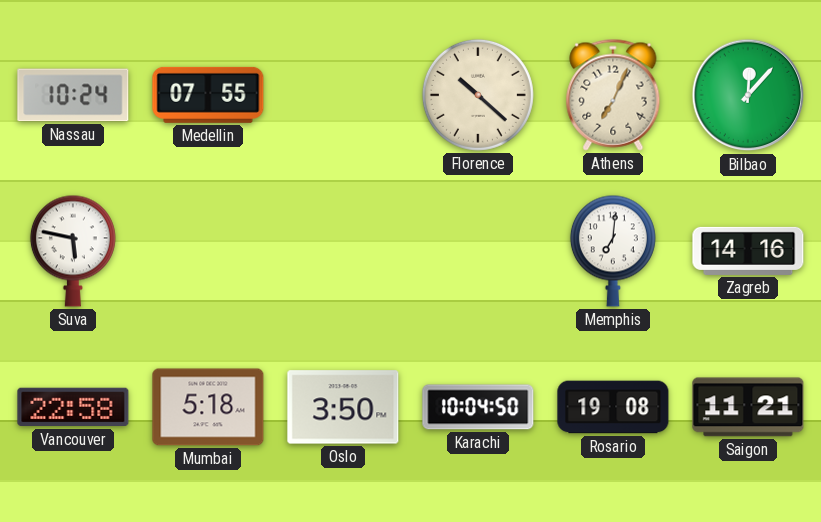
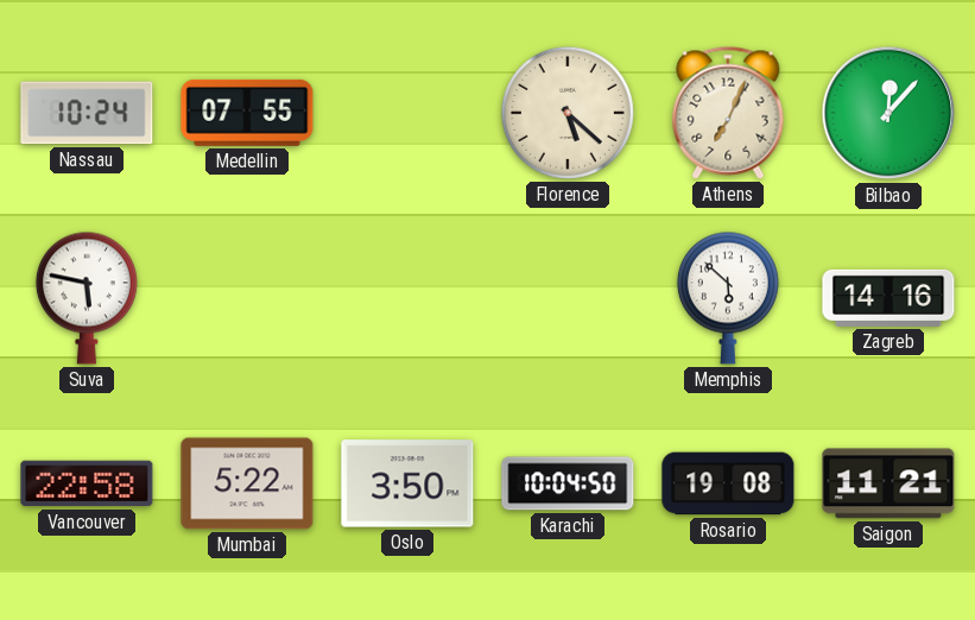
Florence: 10:22 -> 5:22
Memphis: 7:01 -> 5:52
Mumbai: 5:18 -> 5:22
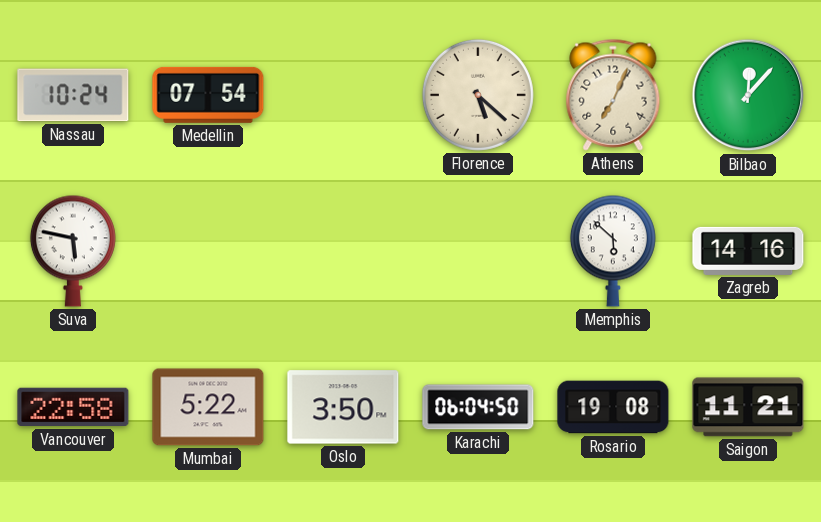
Medellin: 07:55 -> 07:54
Karachi: 10:04 -> 06:04
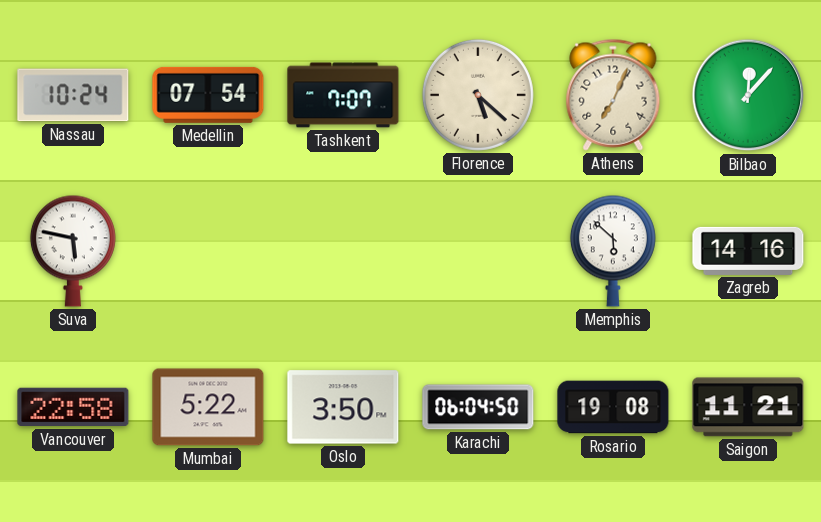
Tashkent: none -> 7:07
